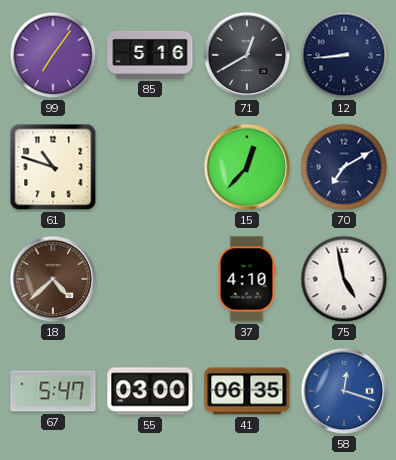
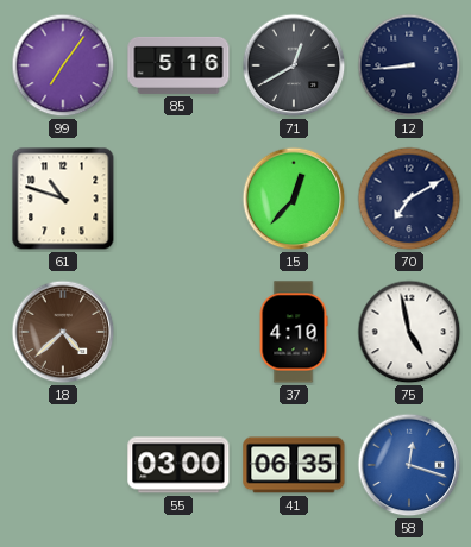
67: 5:47 -> none
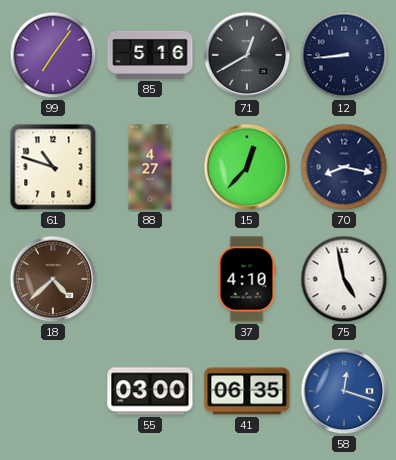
88: none -> 4:27
70: 7:10 -> 8:17
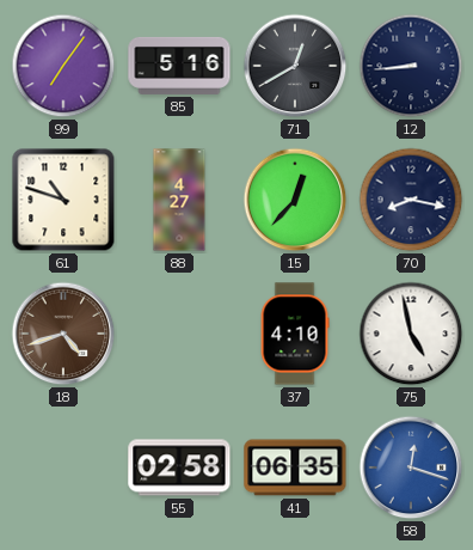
18: 4:38 -> 4:42
55: 03:00 -> 02:58
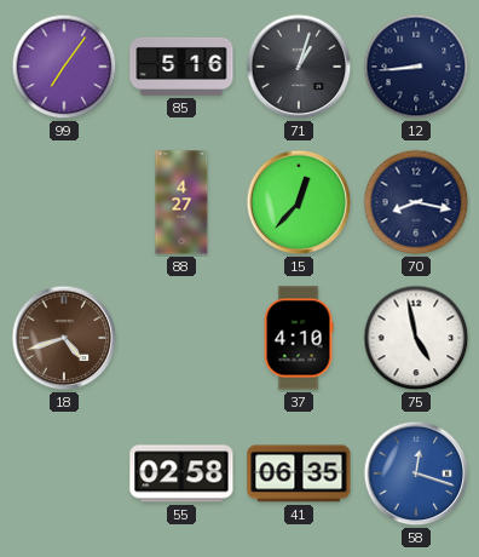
71: 12:40 -> 1:03
61: 10:48 -> none
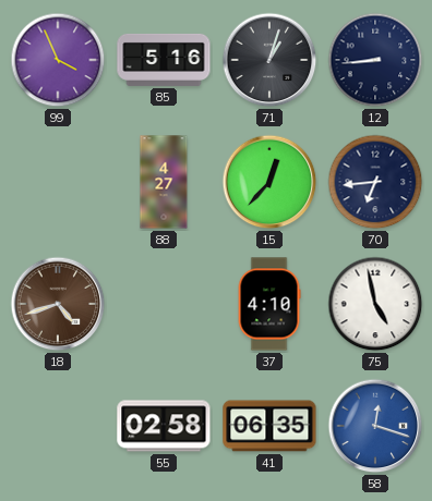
99: 7:06 -> 3:56
70: 8:17 -> 6:44
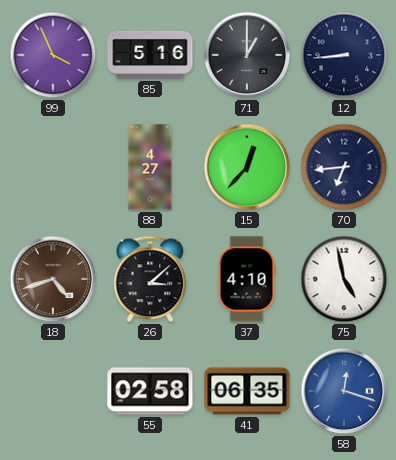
71: 1:03 -> 1:00
26: none -> 3:08
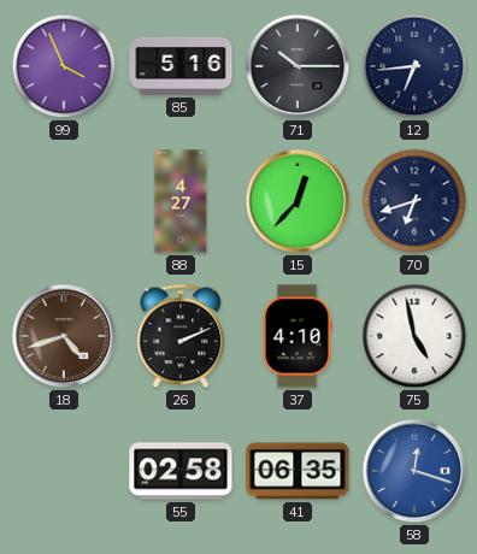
71: 1:00 -> 10:15
12: 8:44 -> 6:44
70: 6:44 -> 6:42
26: 3:08 -> 2:11
